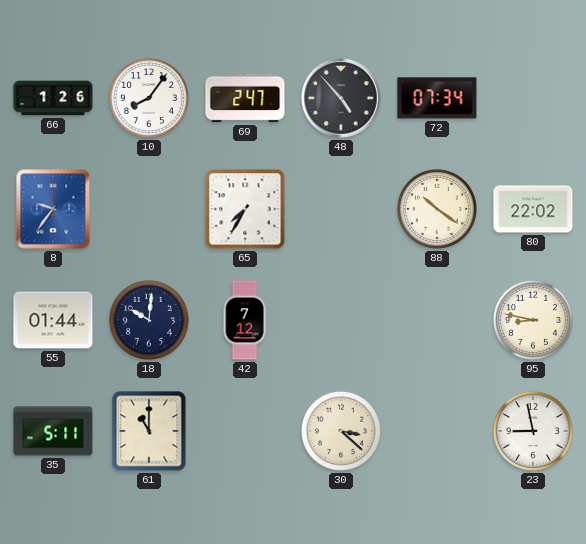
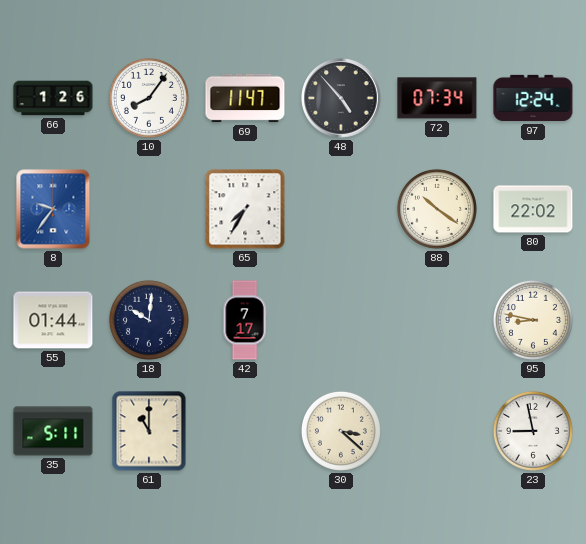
69: 2:47 -> 11:47
97: none -> 12:24
42: 7:12 -> 7:17
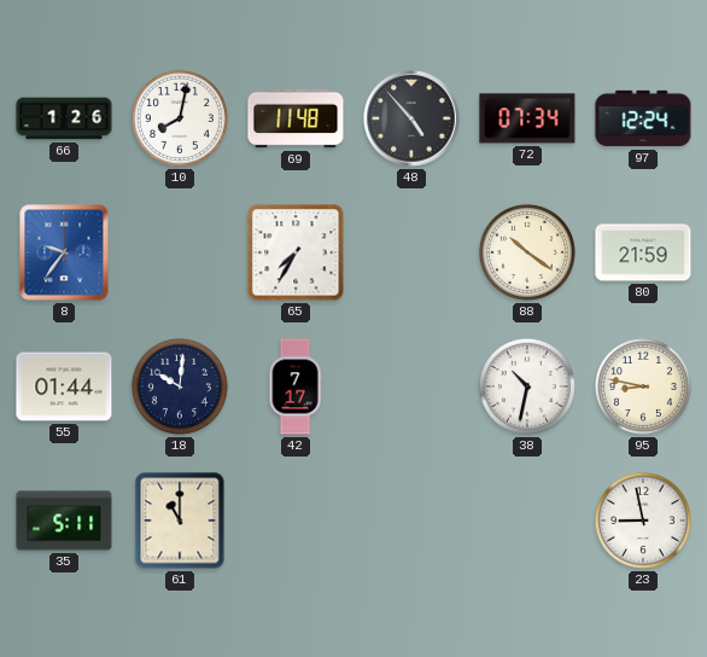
10: 8:06 -> 8:02
69: 11:47 -> 11:48
80: 22:02 -> 21:59
38: none -> 10:32
30: 3:22 -> none
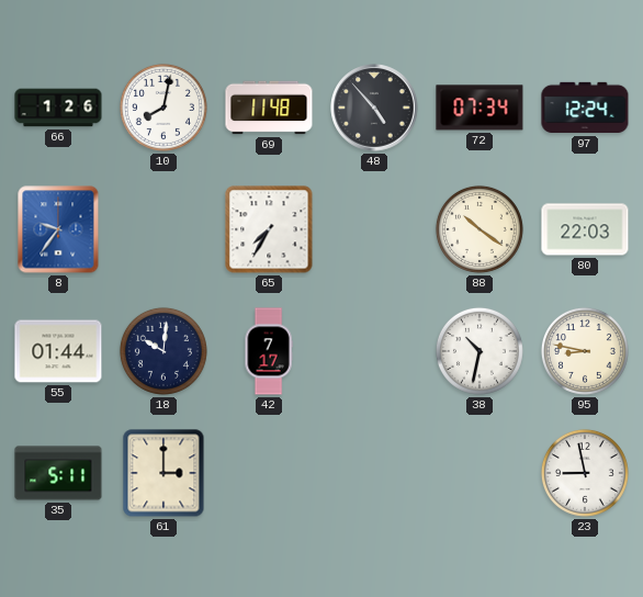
80: 21:59 -> 22:03
61: 11:00 -> 3:00
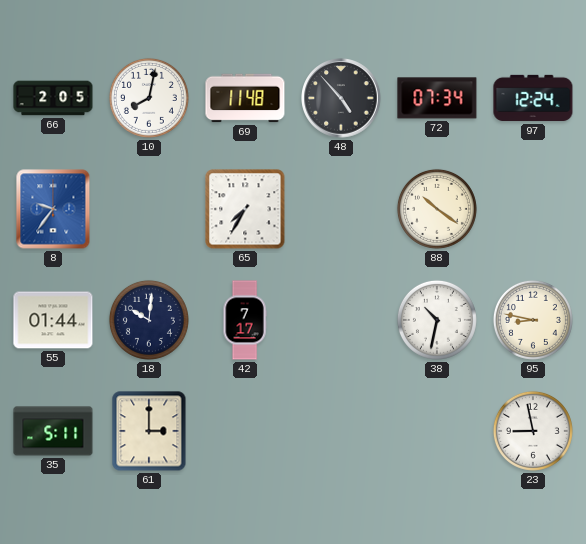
66: 1:26 -> 2:05
80: 22:03 -> none
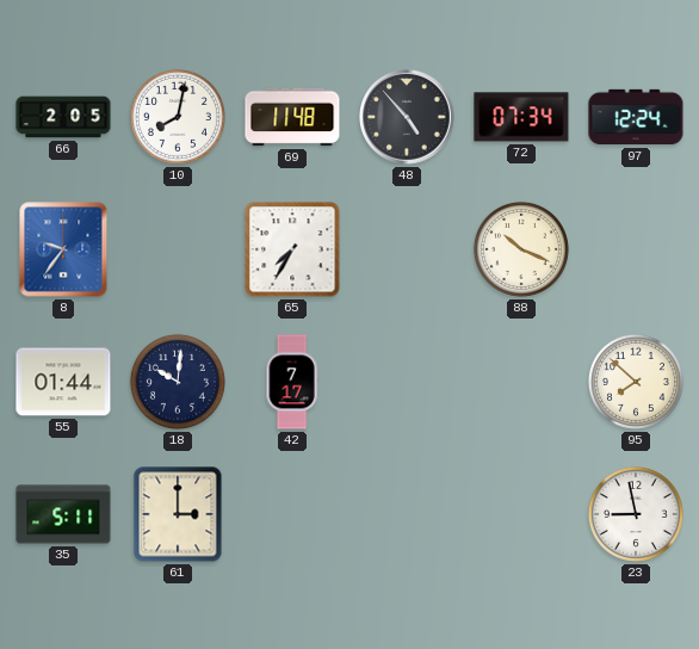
88: 10:21 -> 10:19
38: 10:32 -> none
95: 8:47 -> 7:52
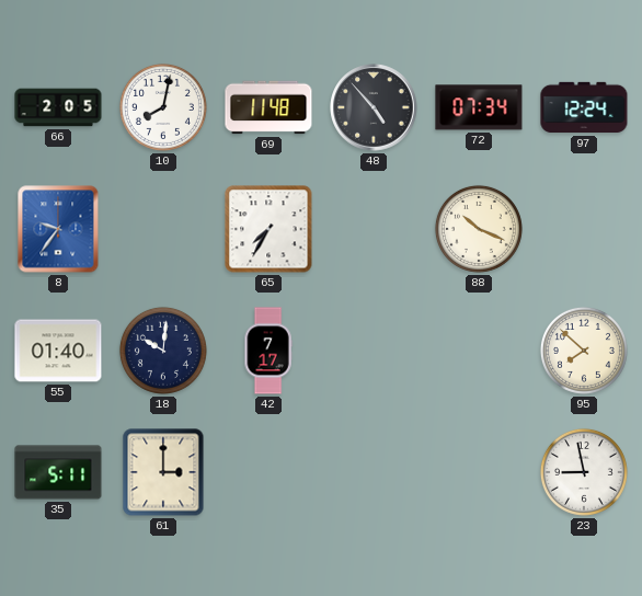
55: 01:44 -> 01:40
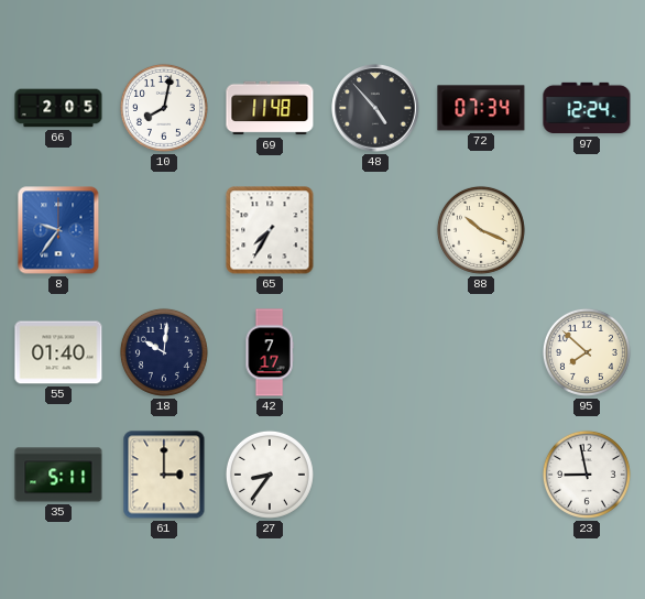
27: none -> 8:36
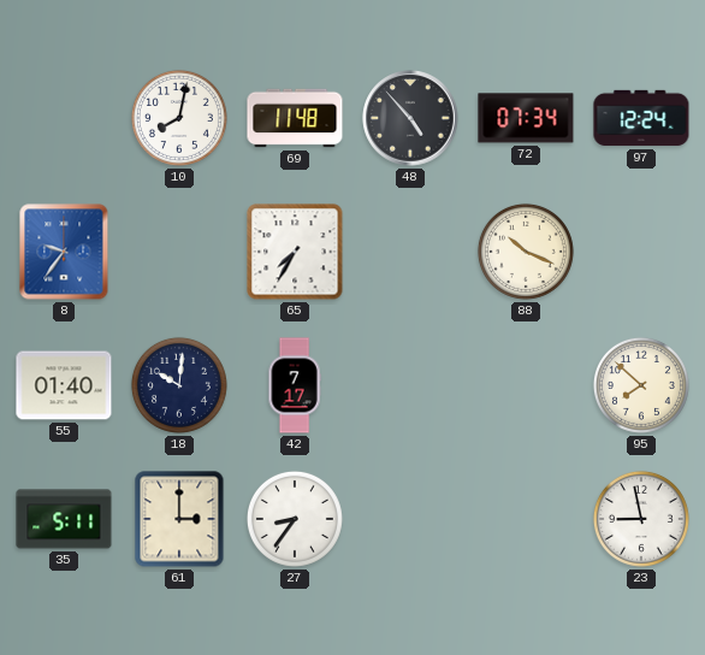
66: 2:05 -> none
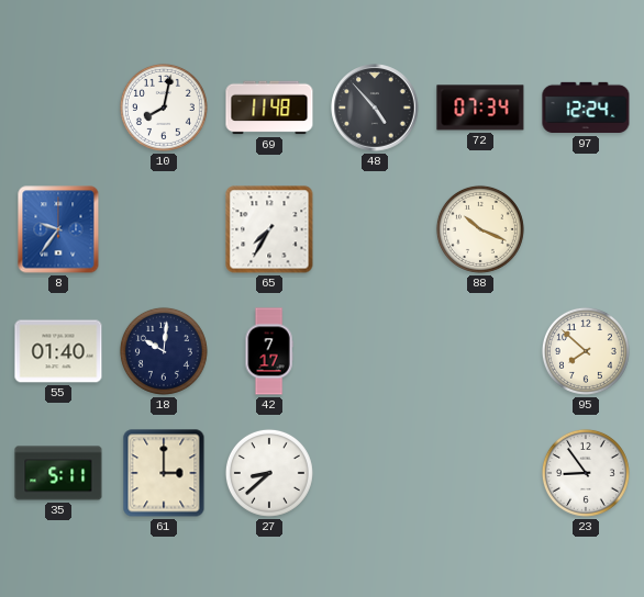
27: 8:36 -> 8:38
23: 8:58 -> 8:54
